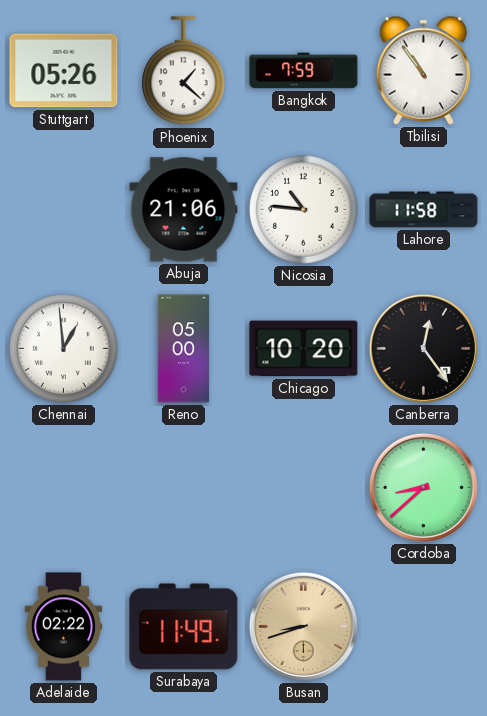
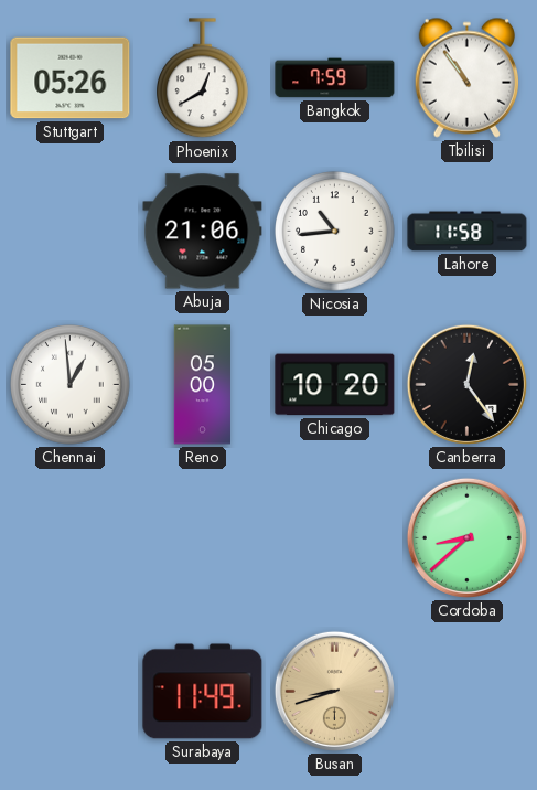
Phoenix: 1:22 -> 12:40
Nicosia: 10:46 -> 10:44
Adelaide: 02:22 -> none
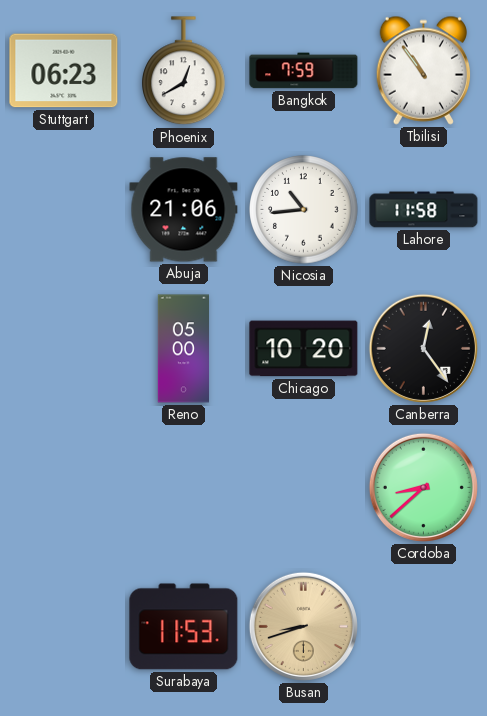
Stuttgart: 05:26 -> 06:23
Chennai: 12:59 -> none
Surabaya: 11:49 -> 11:53
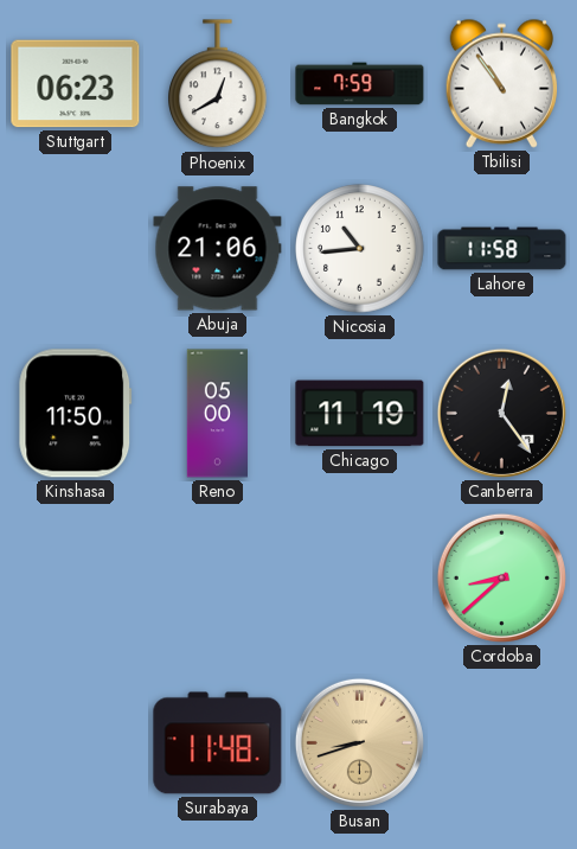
Kinshasa: none -> 11:50
Chicago: 10:20 -> 11:19
Surabaya: 11:53 -> 11:48
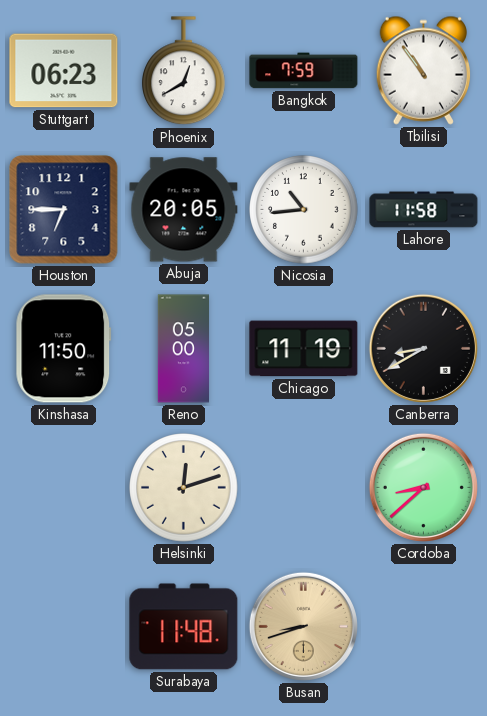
Houston: none -> 6:45
Abuja: 21:06 -> 20:05
Canberra: 12:24 -> 8:40
Helsinki: none -> 12:12
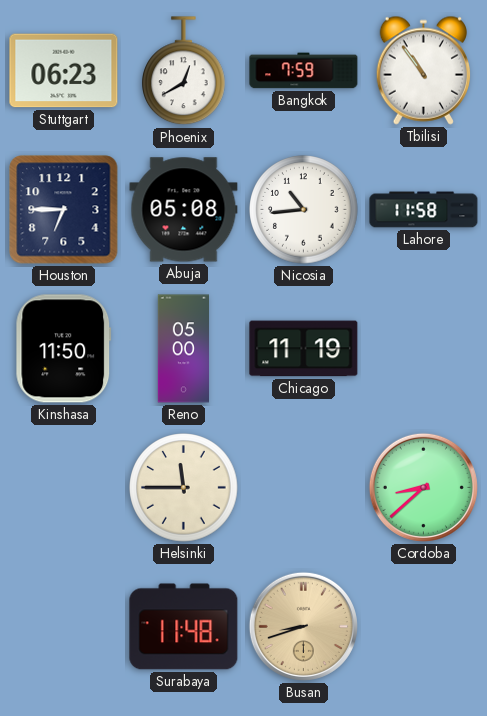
Abuja: 20:05 -> 05:08
Canberra: 8:40 -> none
Helsinki: 12:12 -> 11:45
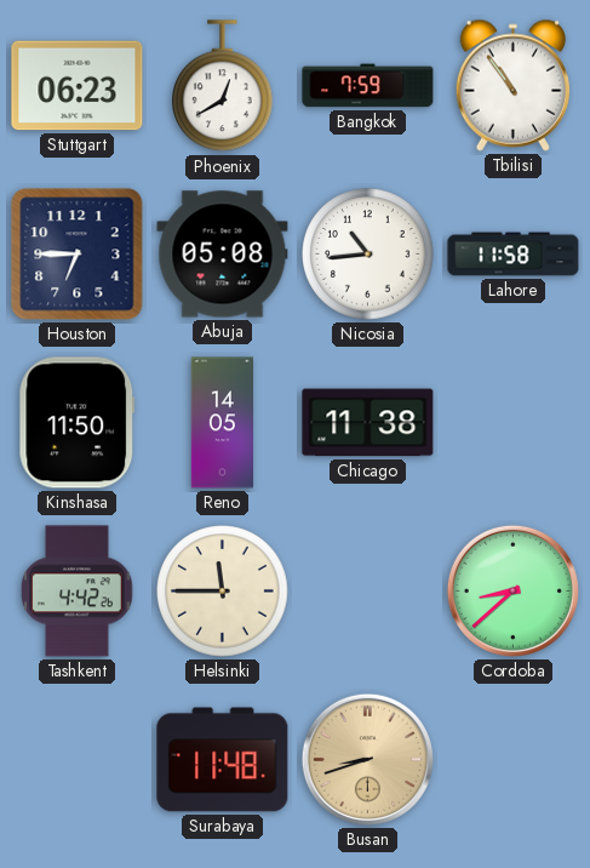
Reno: 05:00 -> 14:05
Chicago: 11:19 -> 11:38
Tashkent: none -> 4:42
